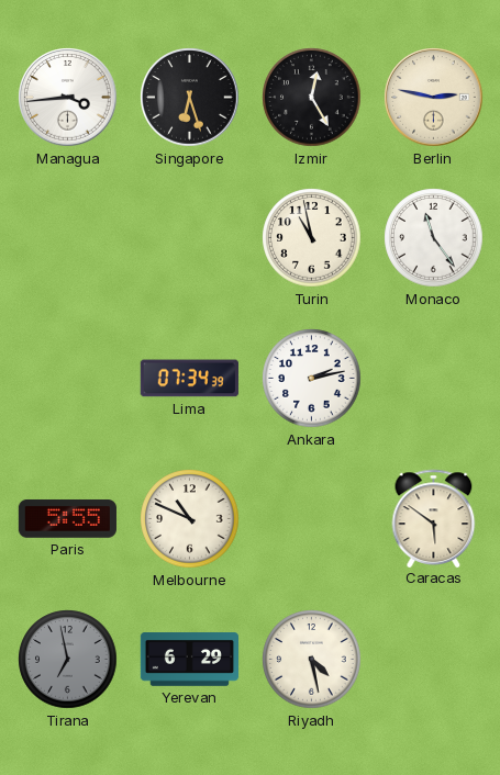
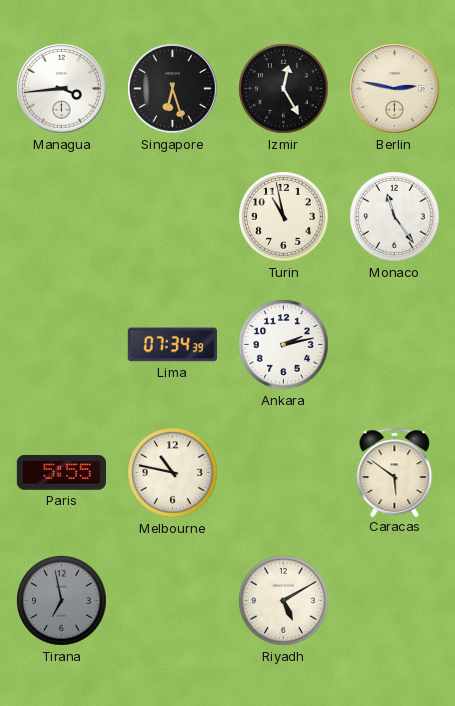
Melbourne: 10:49 -> 10:47
Yerevan: 6:29 -> none
Riyadh: 4:28 -> 5:10
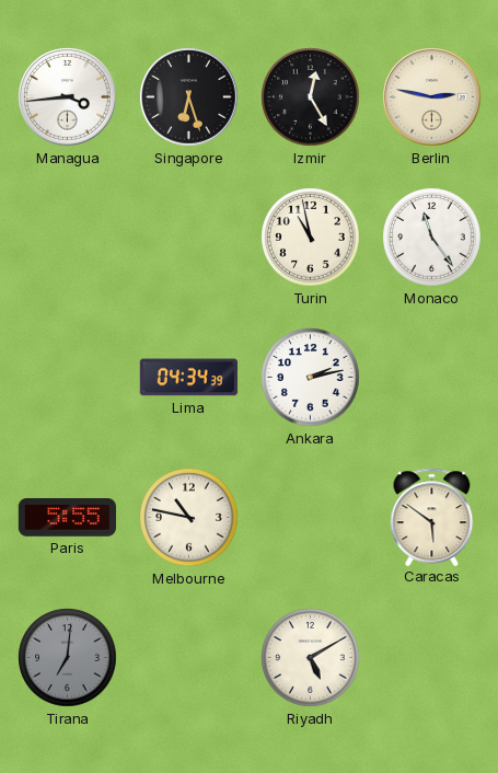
Lima: 07:34 -> 04:34
Tirana: 6:58 -> 7:01
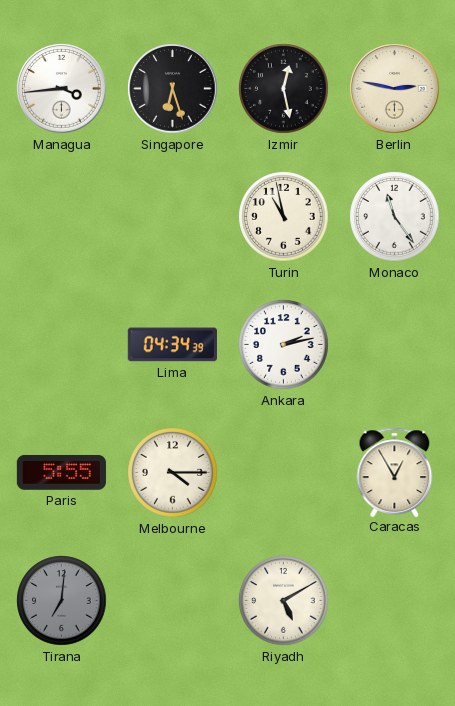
Izmir: 12:25 -> 12:28
Melbourne: 10:47 -> 4:15
Caracas: 5:51 -> 12:55
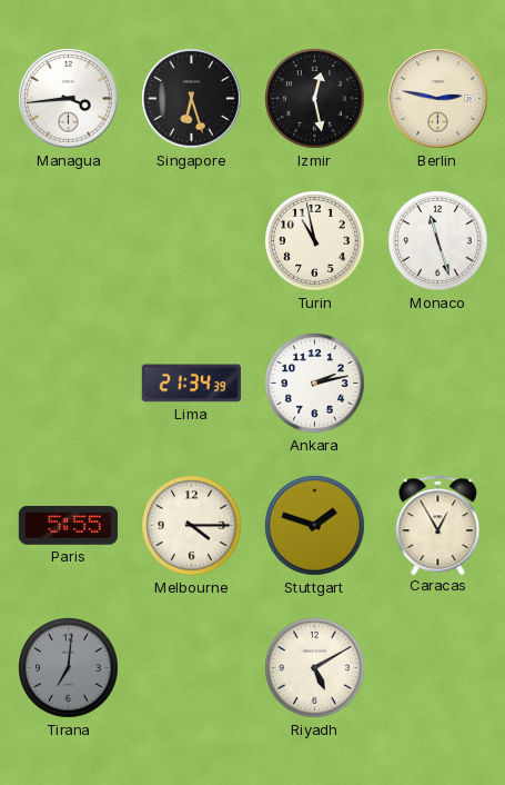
Monaco: 11:24 -> 11:27
Lima: 04:34 -> 21:34
Stuttgart: none -> 1:48
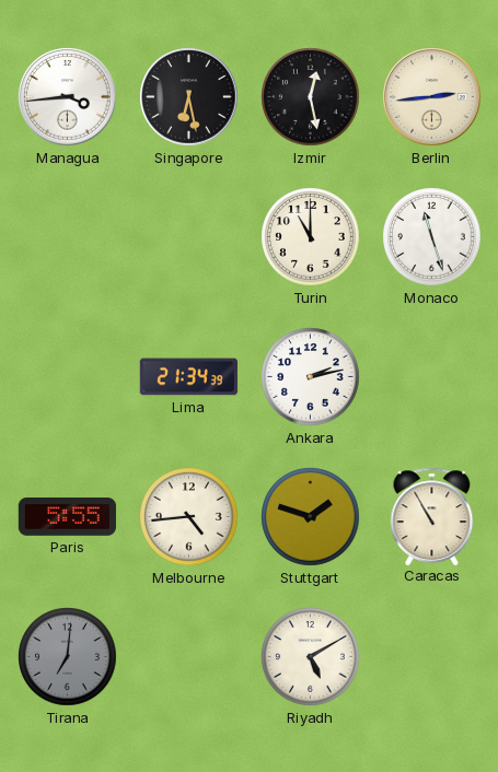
Singapore: 6:27 -> 6:28
Berlin: 2:47 -> 2:44
Turin: 10:58 -> 11:00
Melbourne: 4:15 -> 4:44
Caracas: 12:55 -> 10:55
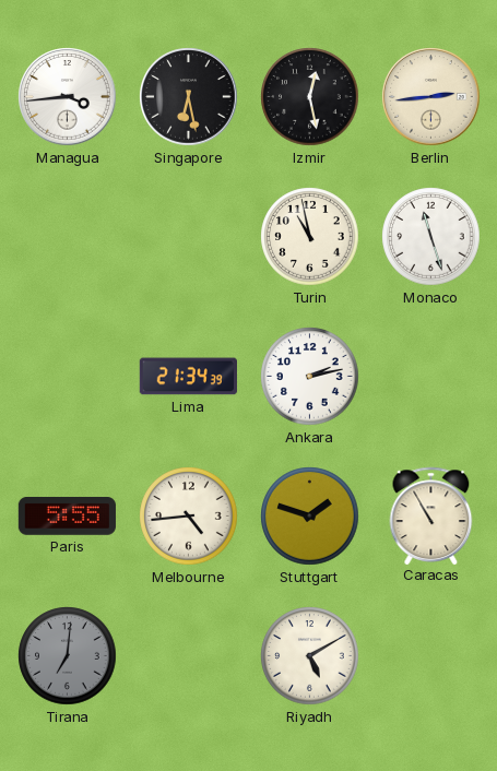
Turin: 11:00 -> 10:58
